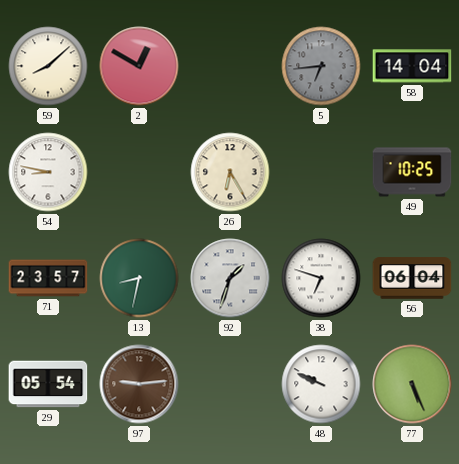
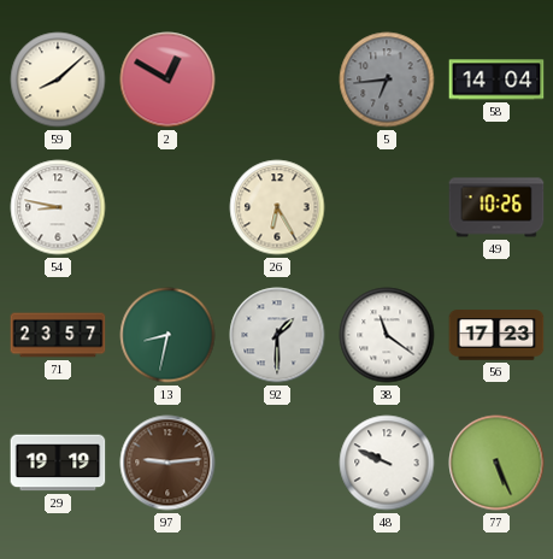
49: 10:25 -> 10:26
92: 1:33 -> 1:30
38: 6:48 -> 11:21
56: 06:04 -> 17:23
29: 05:54 -> 19:19
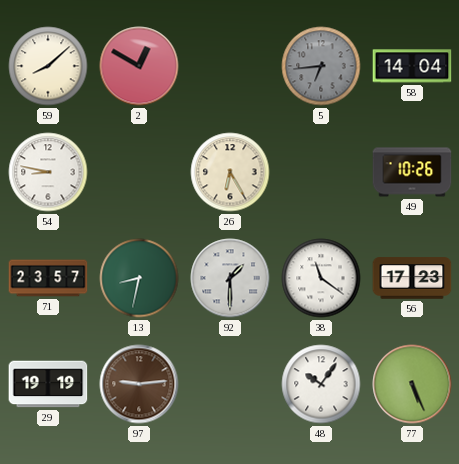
48: 9:49 -> 10:06
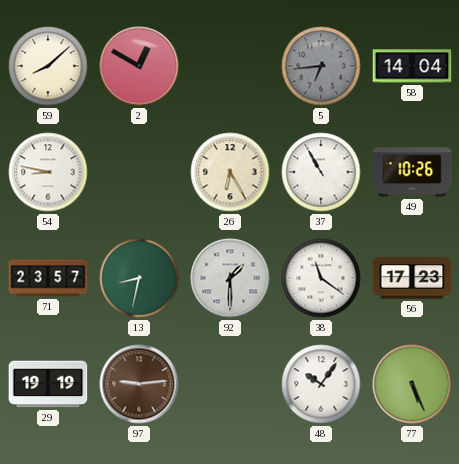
37: none -> 10:55
